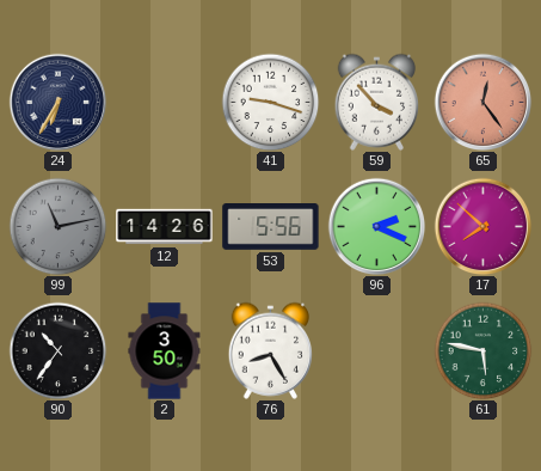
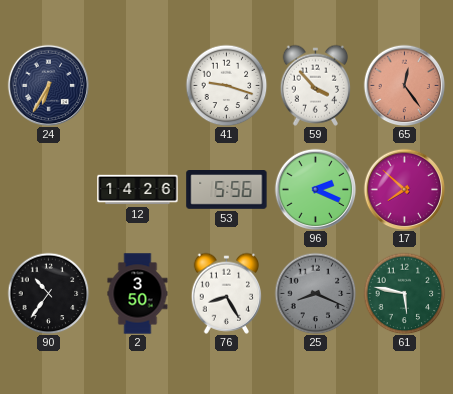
99: 11:13 -> none
25: none -> 8:19
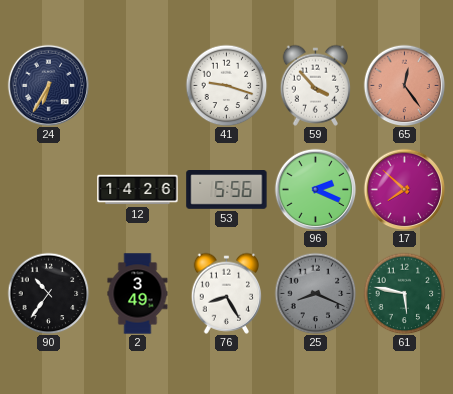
2: 3:50 -> 3:49
